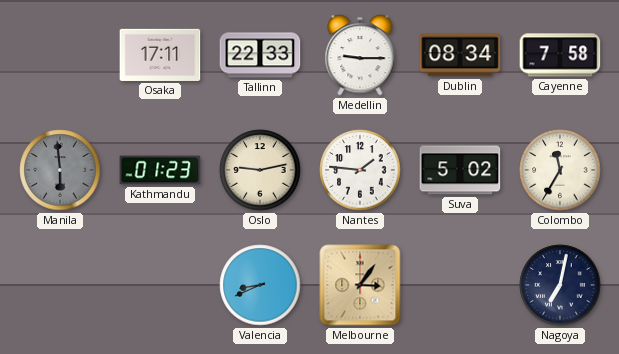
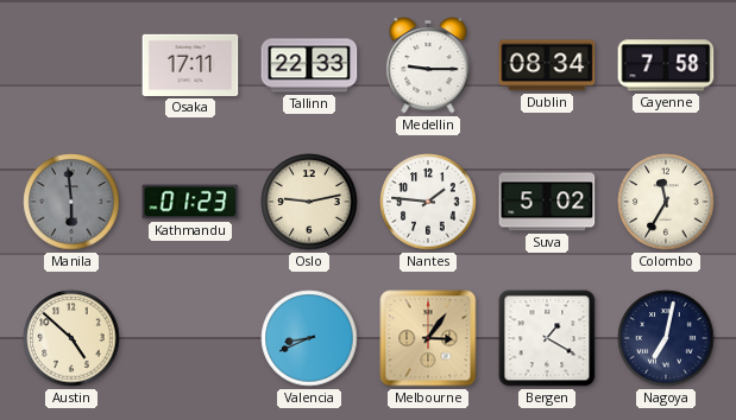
Austin: none -> 4:52
Bergen: none -> 1:20
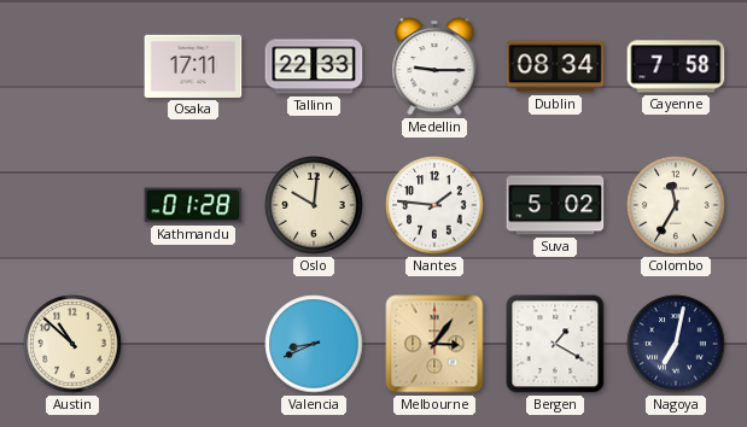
Manila: 5:59 -> none
Kathmandu: 01:23 -> 01:28
Oslo: 9:13 -> 10:01
Austin: 4:52 -> 10:52
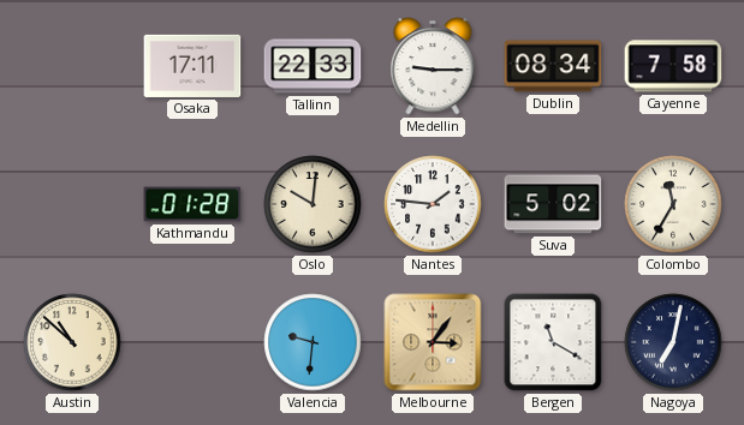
Valencia: 8:41 -> 9:31
Bergen: 1:20 -> 11:20
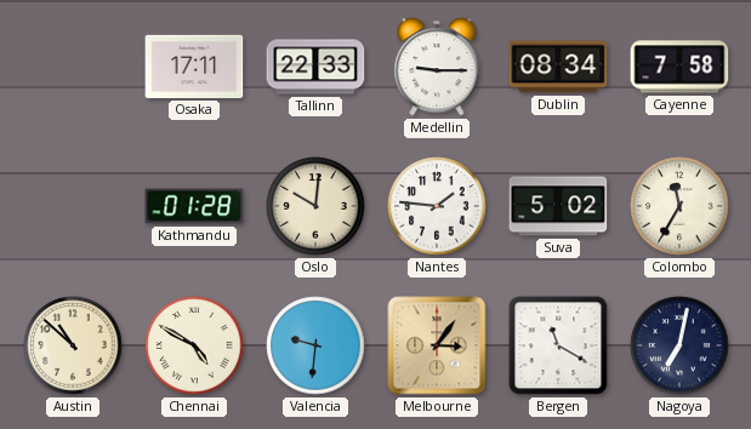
Chennai: none -> 4:50
